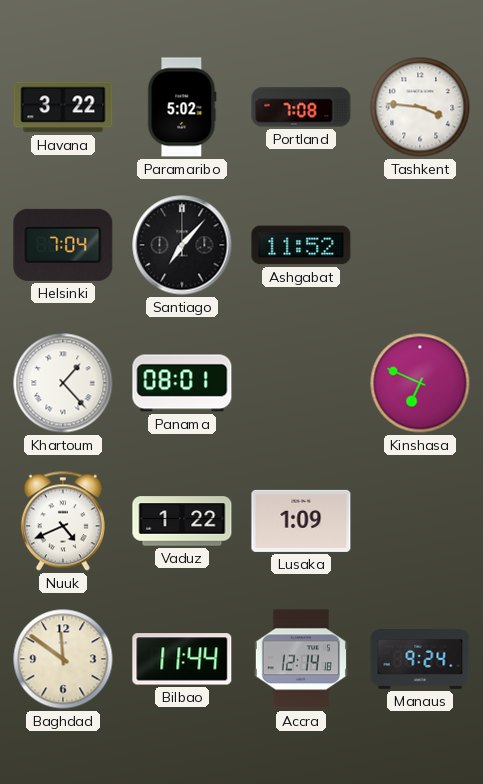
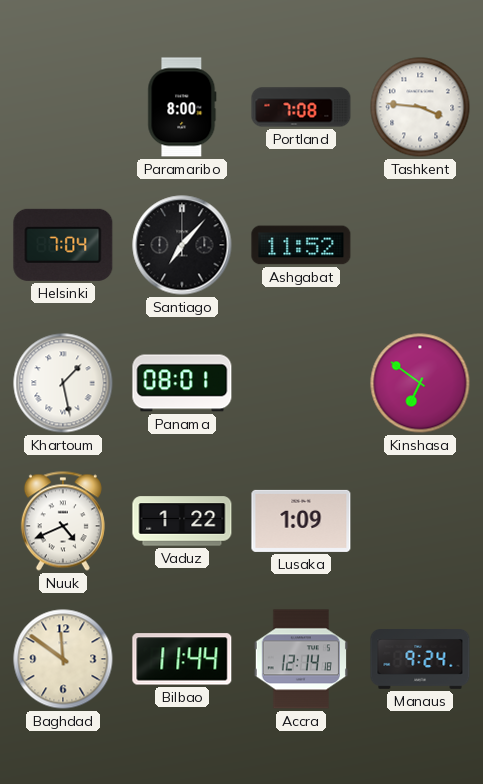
Havana: 3:22 -> none
Paramaribo: 5:02 -> 8:00
Khartoum: 1:23 -> 1:28
Kinshasa: 6:49 -> 6:51
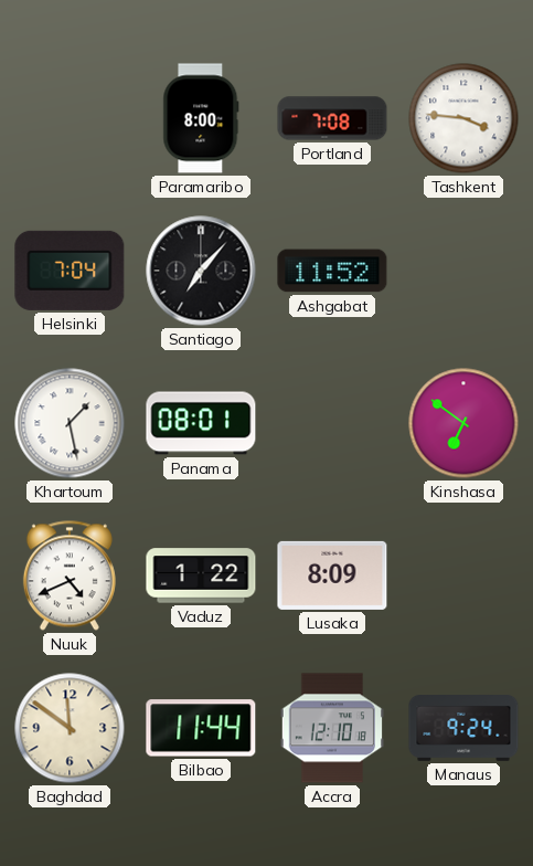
Lusaka: 1:09 -> 8:09
Accra: 12:14 -> 12:10
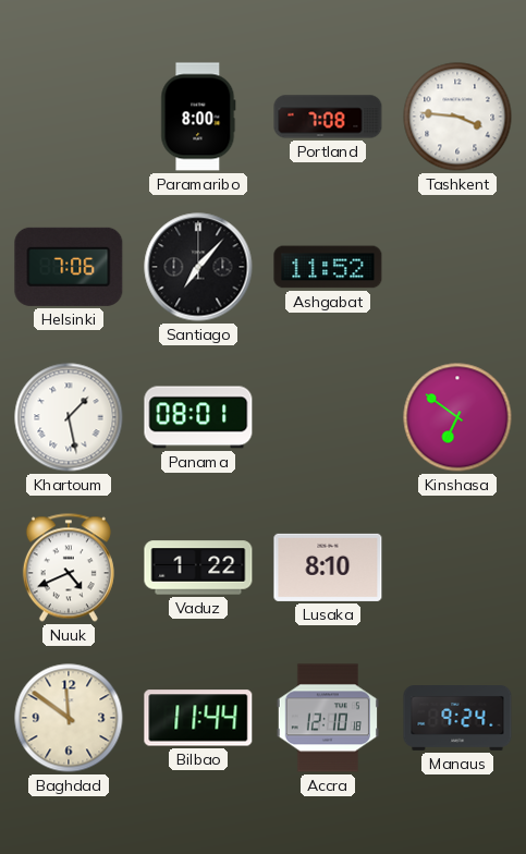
Helsinki: 7:04 -> 7:06
Lusaka: 8:09 -> 8:10
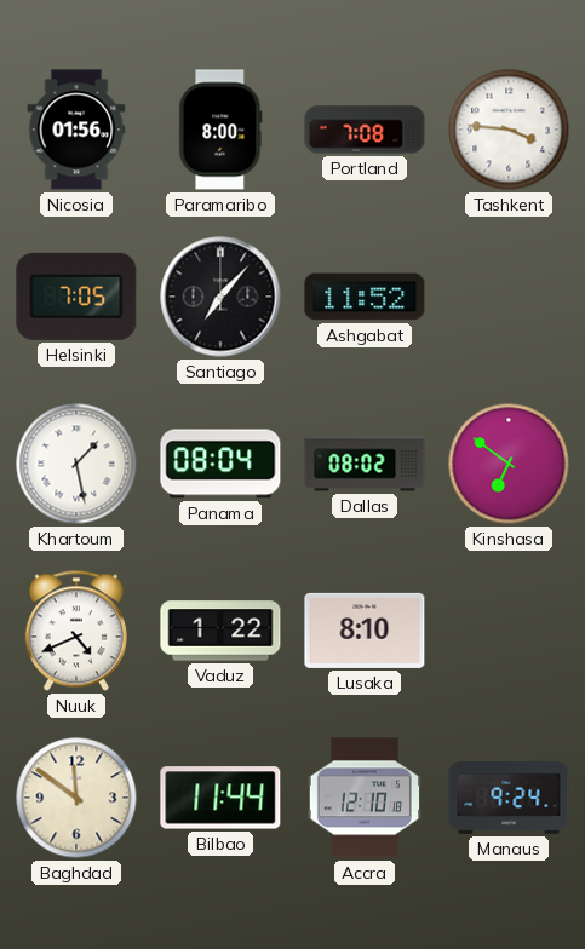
Nicosia: none -> 01:56
Helsinki: 7:06 -> 7:05
Panama: 08:01 -> 08:04
Dallas: none -> 08:02
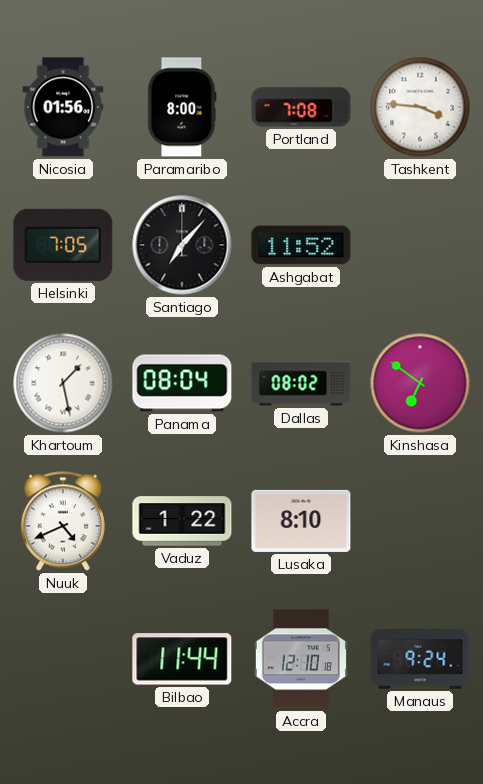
Baghdad: 11:51 -> none
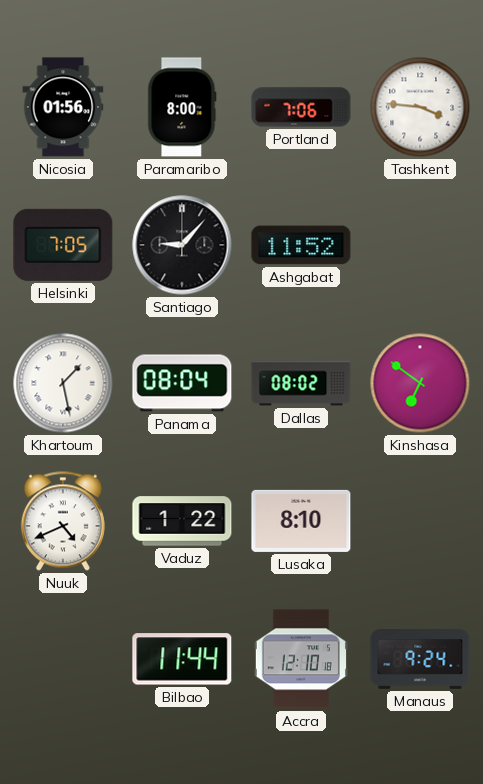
Portland: 7:08 -> 7:06
Santiago: 7:07 -> 9:07
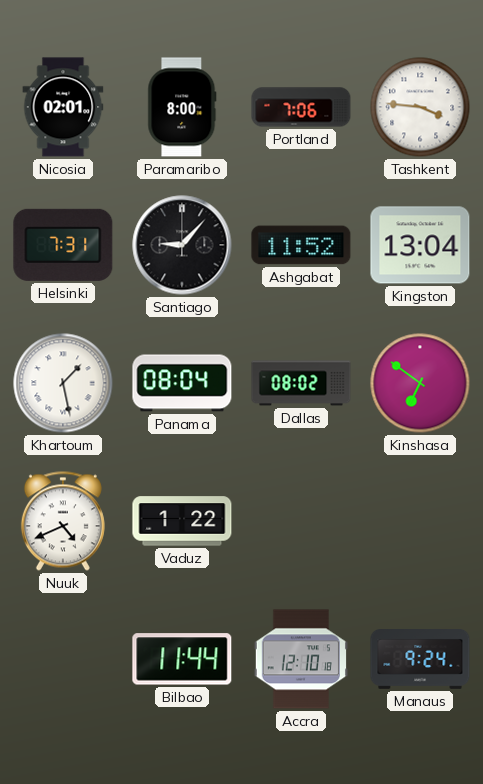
Nicosia: 01:56 -> 02:01
Helsinki: 7:05 -> 7:31
Kingston: none -> 13:04
Lusaka: 8:10 -> none
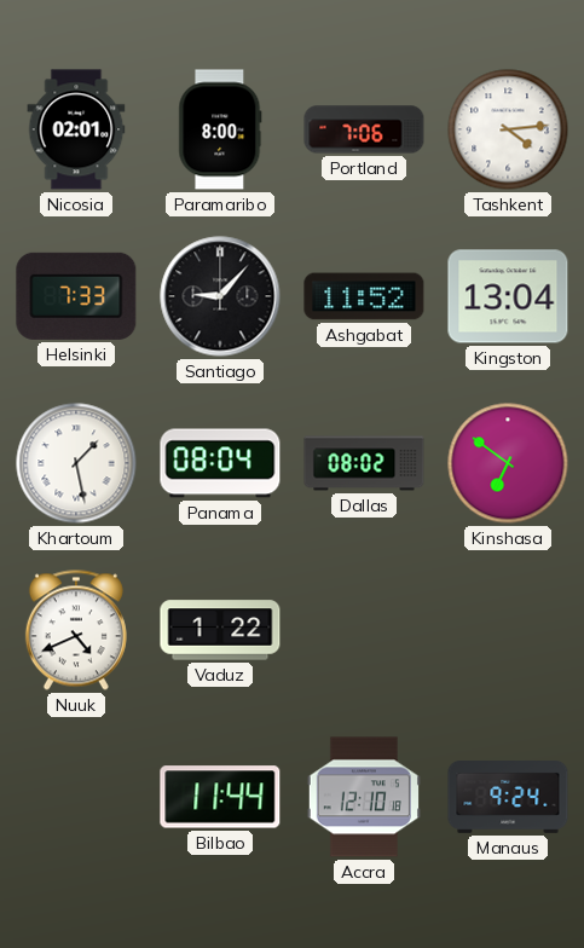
Tashkent: 3:46 -> 4:14
Helsinki: 7:31 -> 7:33
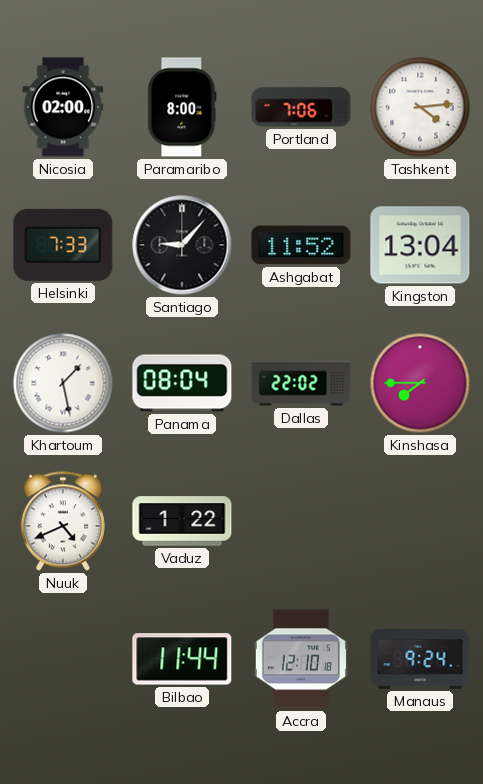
Nicosia: 02:01 -> 02:00
Dallas: 08:02 -> 22:02
Kinshasa: 6:51 -> 7:45
